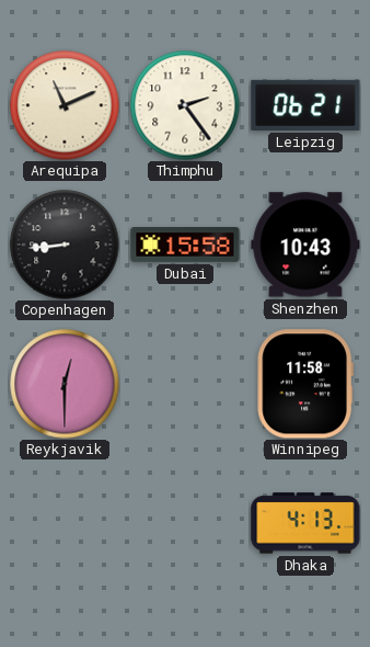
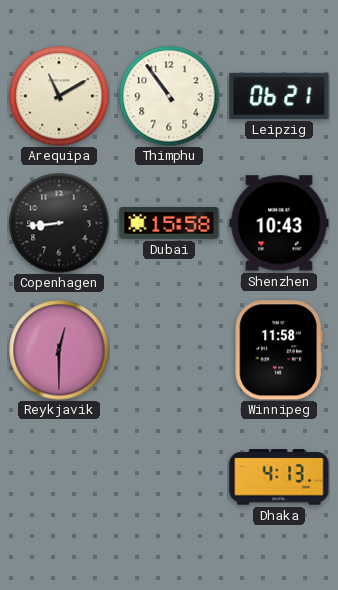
Arequipa: 11:11 -> 11:10
Thimphu: 2:24 -> 10:54
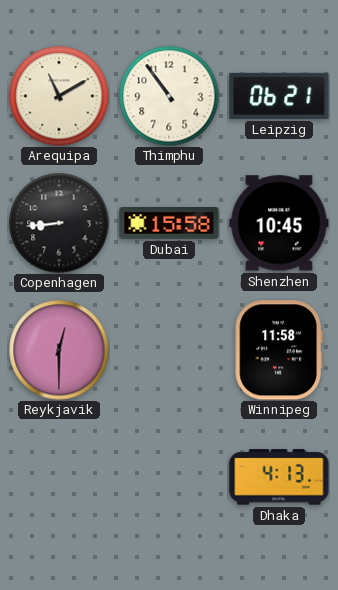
Shenzhen: 10:43 -> 10:45
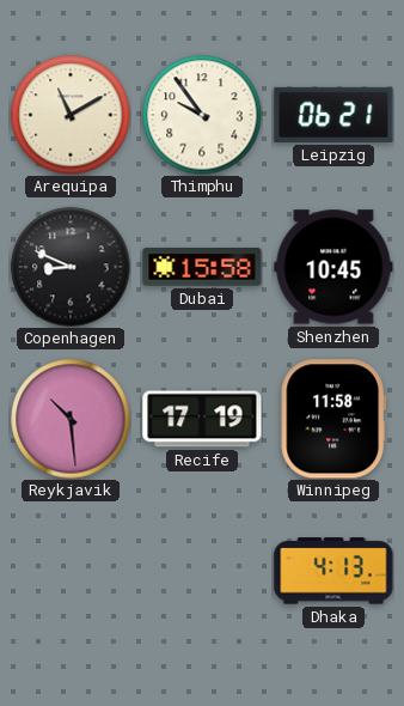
Thimphu: 10:54 -> 9:54
Copenhagen: 8:44 -> 8:49
Reykjavik: 12:30 -> 10:29
Recife: none -> 17:19
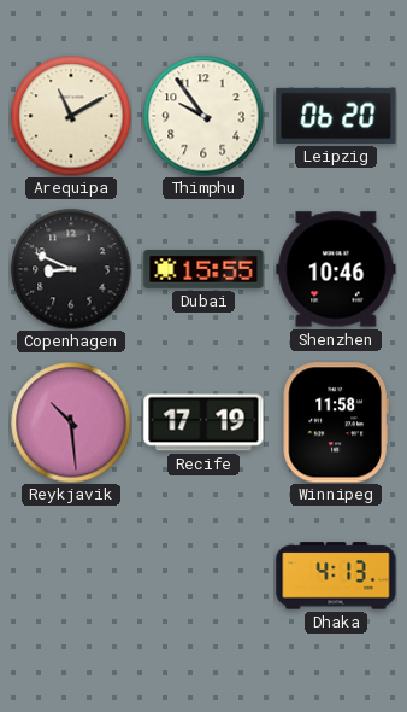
Leipzig: 06:21 -> 06:20
Dubai: 15:58 -> 15:55
Shenzhen: 10:45 -> 10:46
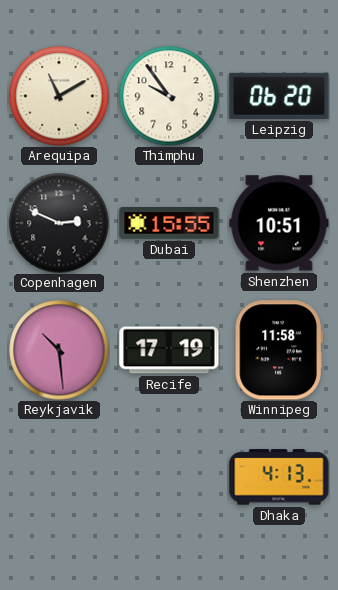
Copenhagen: 8:49 -> 2:49
Shenzhen: 10:46 -> 10:51
